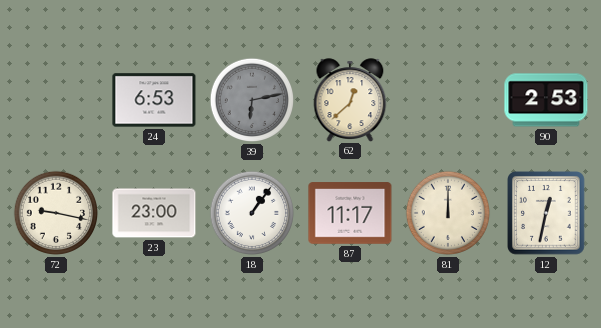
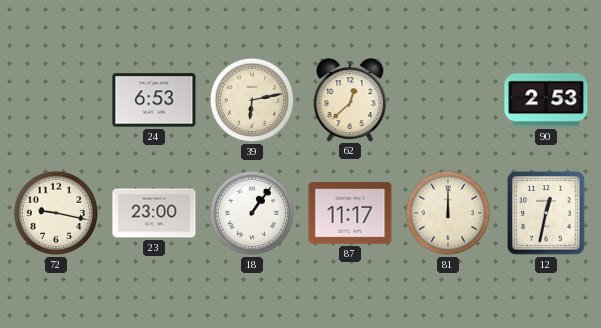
39 dial: grey -> cream
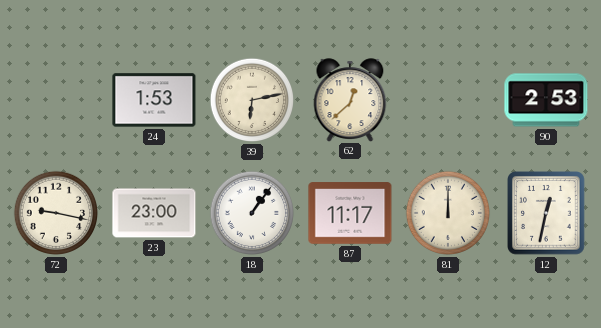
24: 6:53 -> 1:53
